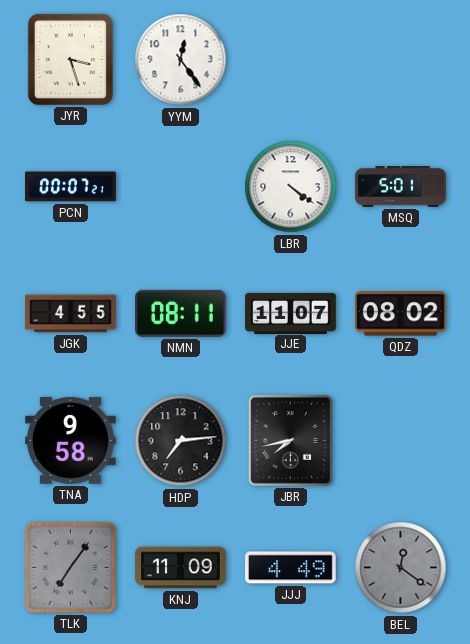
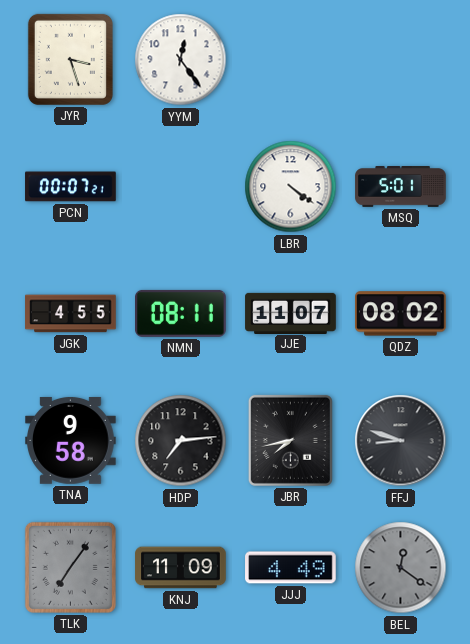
FFJ: none -> 8:48
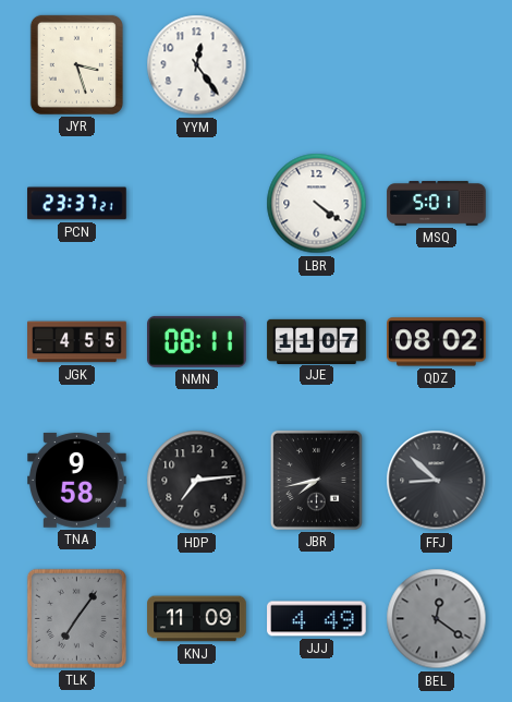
PCN: 00:07 -> 23:37
FFJ: 8:48 -> 8:52
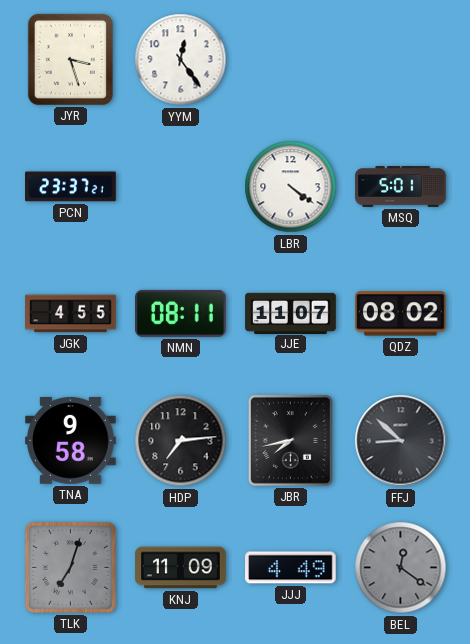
TLK: 7:06 -> 7:03
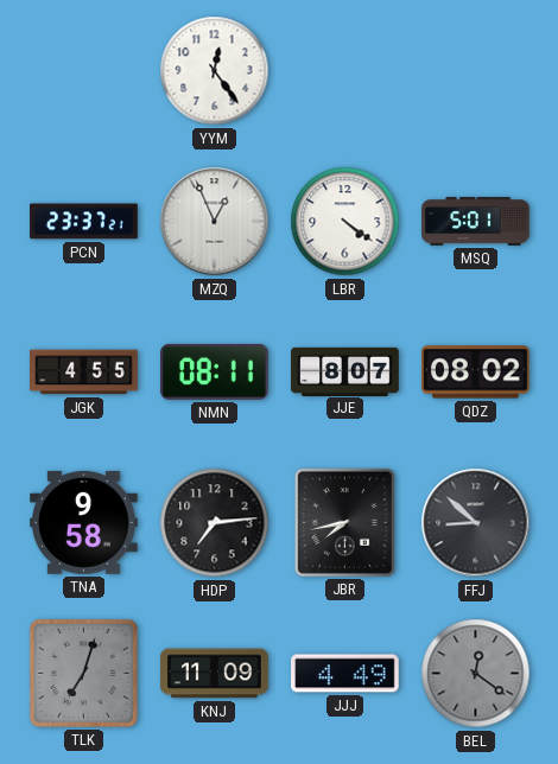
JYR: 3:27 -> none
MZQ: none -> 12:56
JJE: 11:07 -> 8:07
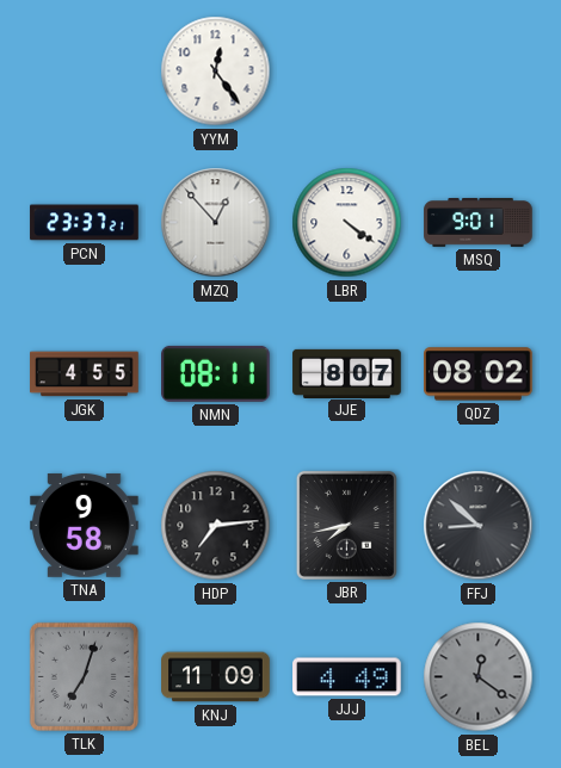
MZQ: 12:56 -> 12:53
MSQ: 5:01 -> 9:01
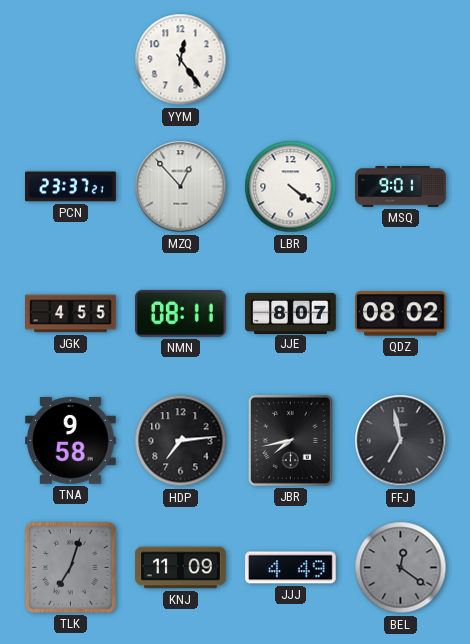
FFJ: 8:52 -> 6:58
